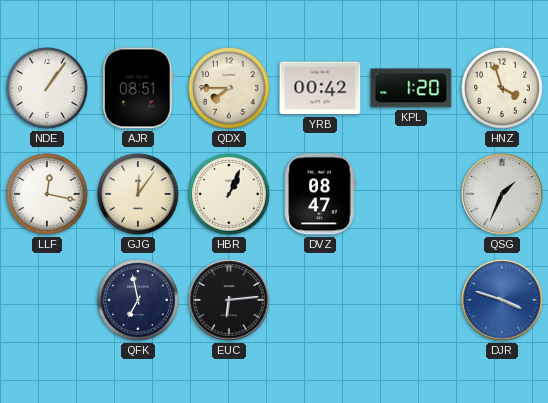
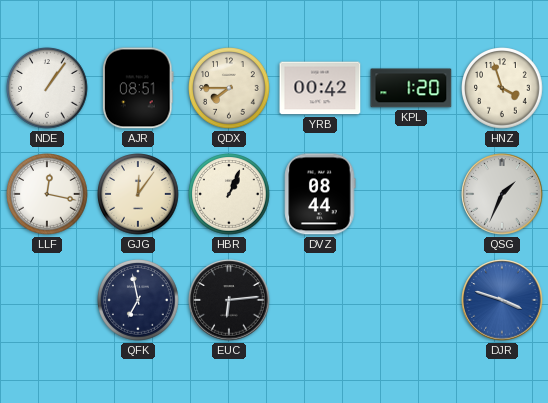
DVZ: 08:47 -> 08:44
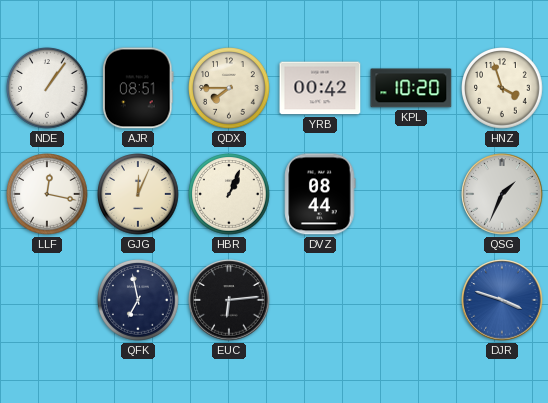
KPL: 1:20 -> 10:20
GJG: 12:06 -> 12:04
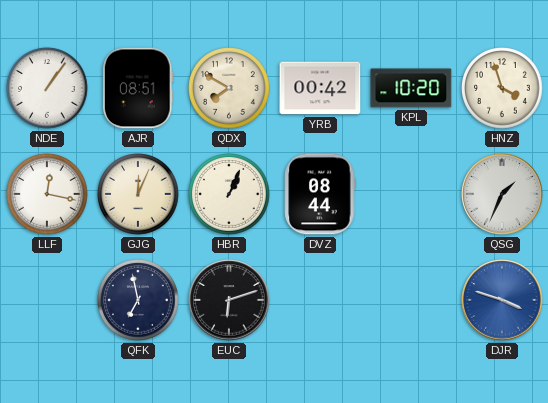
QDX: 7:45 -> 7:50
EUC: 6:14 -> 6:12
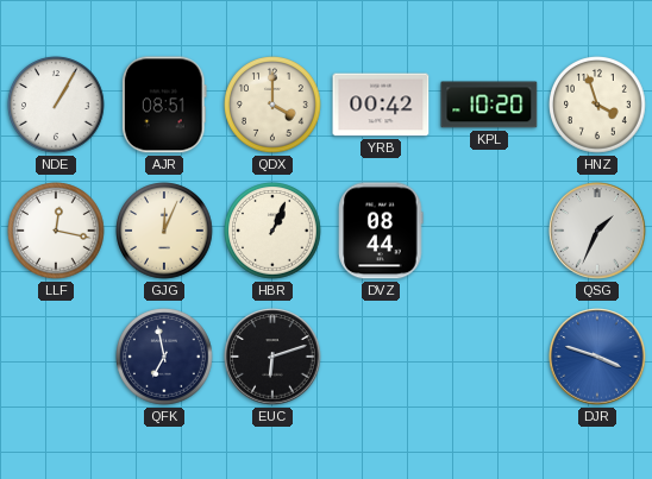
NDE: 1:06 -> 1:05
QDX: 7:50 -> 4:00
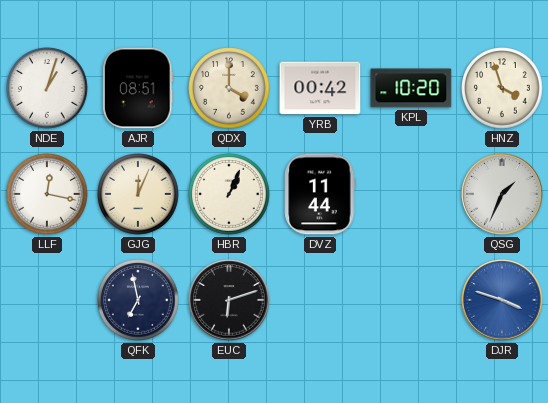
NDE: 1:05 -> 1:03
DVZ: 08:44 -> 11:44
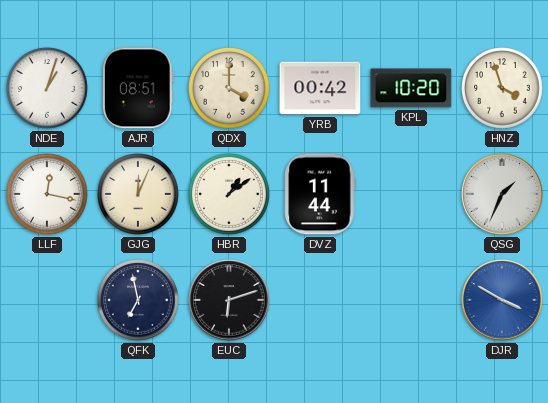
HBR: 1:04 -> 1:09
DJR: 3:48 -> 3:50
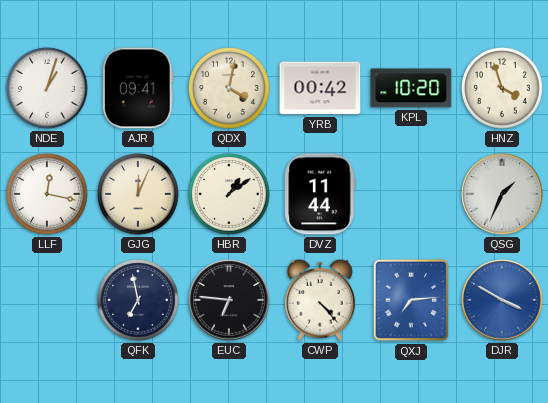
AJR: 08:51 -> 09:41
QDX: 4:00 -> 4:02
EUC: 6:12 -> 6:46
CWP: none -> 4:23
QXJ: none -> 7:14
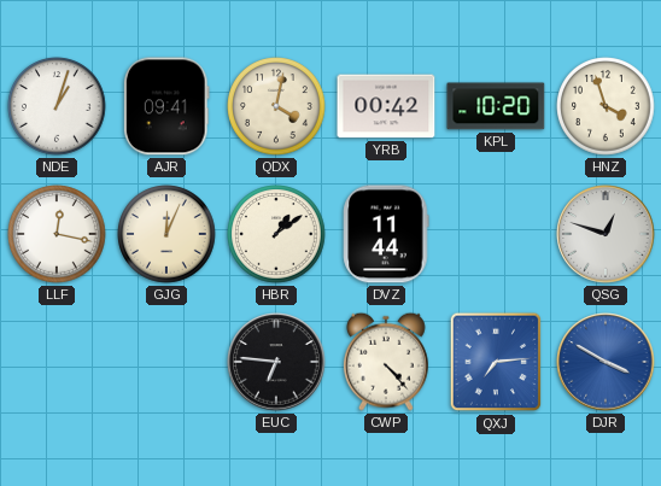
QSG: 1:34 -> 12:48
QFK: 6:58 -> none
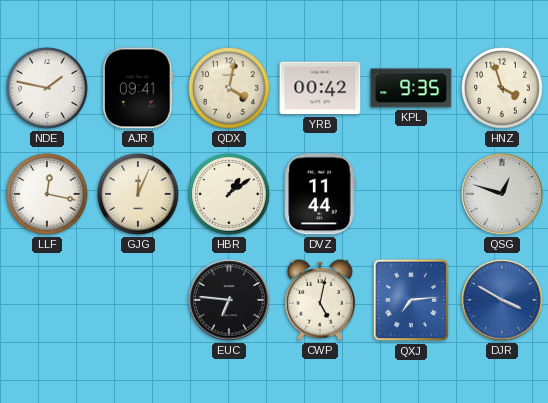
NDE: 1:03 -> 1:47
KPL: 10:20 -> 9:35
CWP: 4:23 -> 5:02
